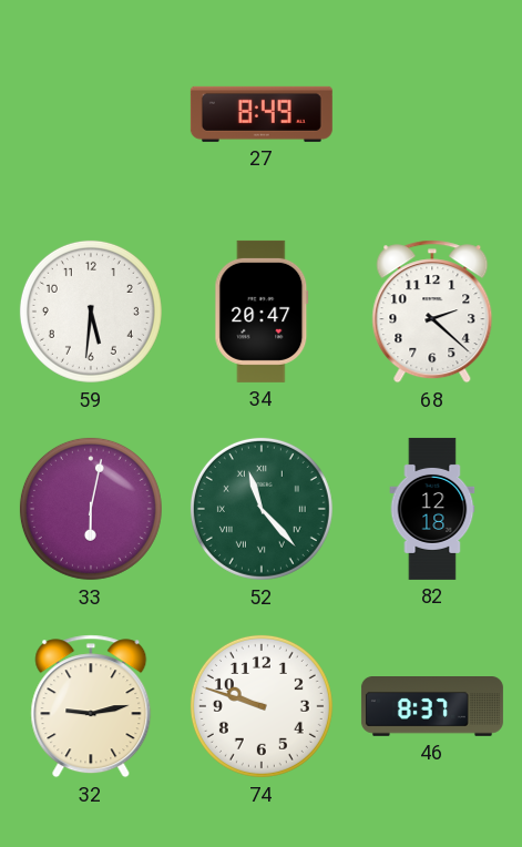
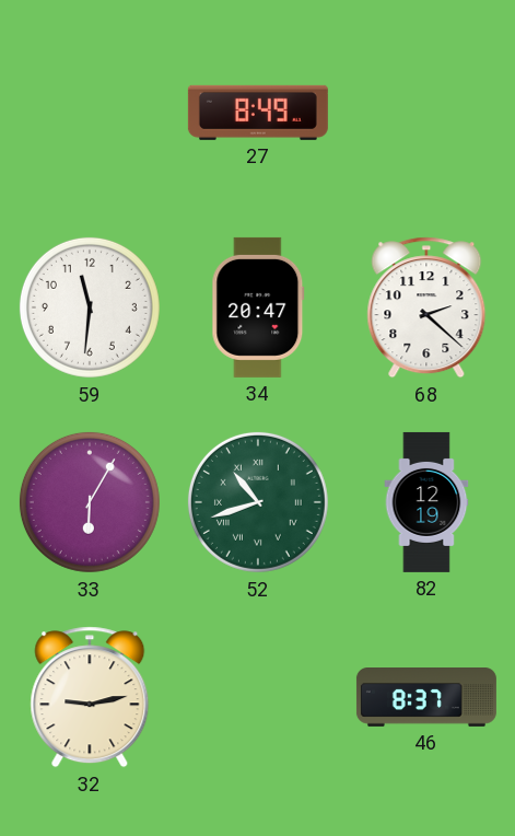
59: 5:31 -> 11:31
33: 6:02 -> 6:05
52: 11:23 -> 10:42
82: 12:18 -> 12:19
74: 9:48 -> none
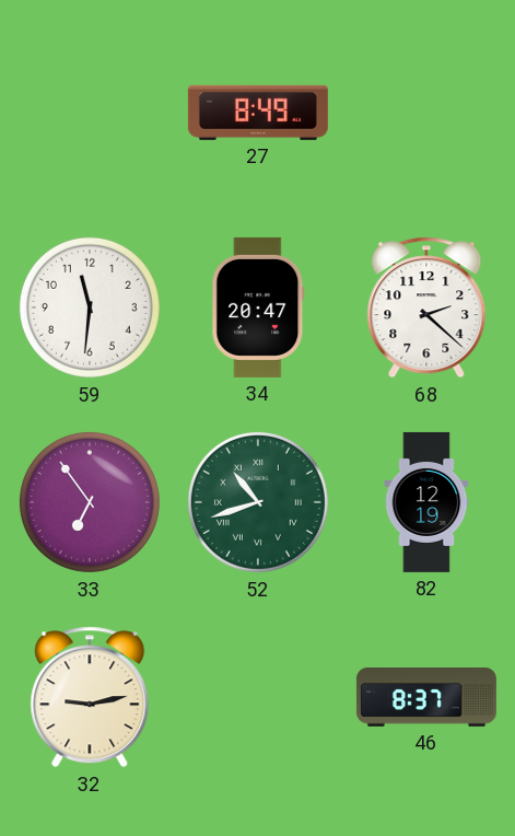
33: 6:05 -> 6:54
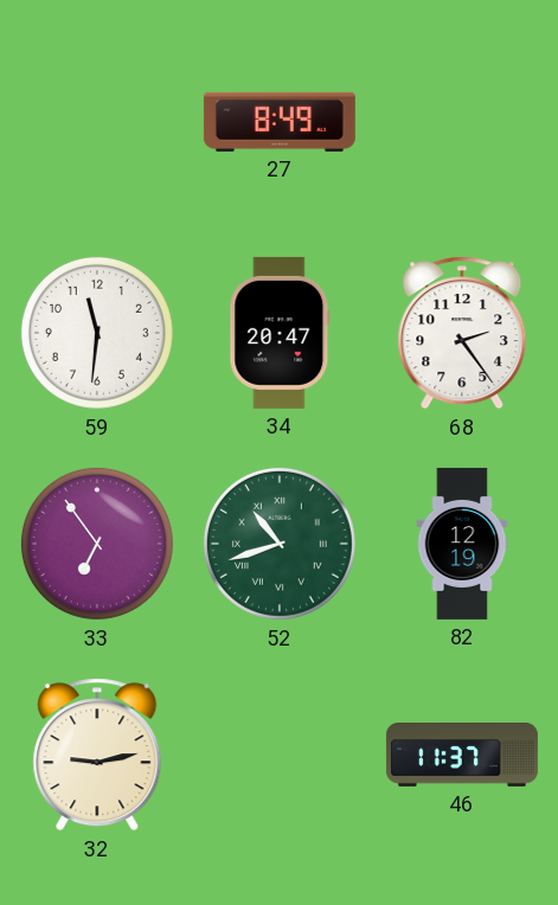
68: 2:22 -> 2:24
46: 8:37 -> 11:37
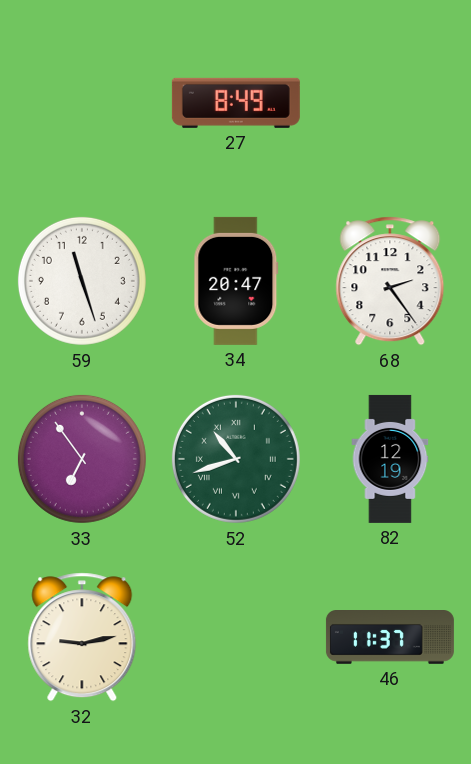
59: 11:31 -> 11:27
